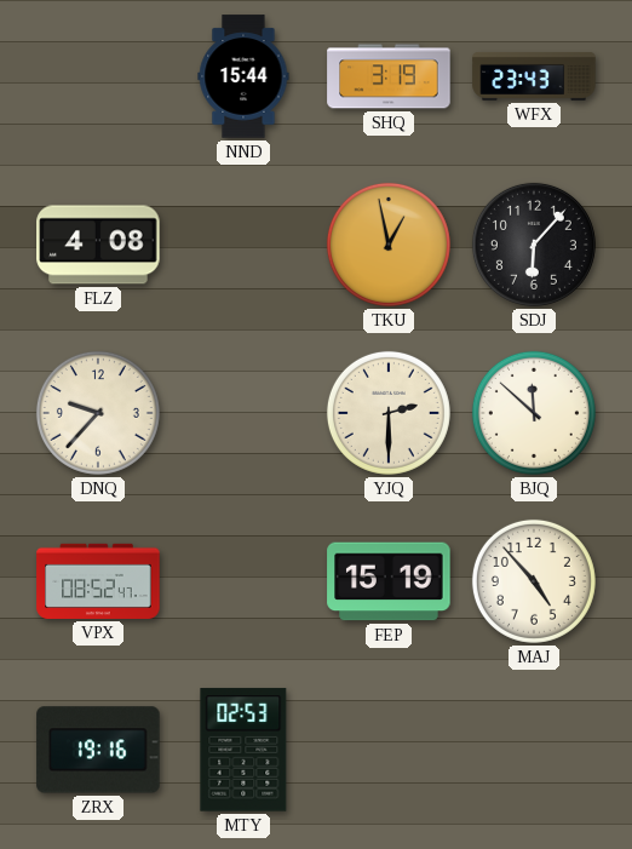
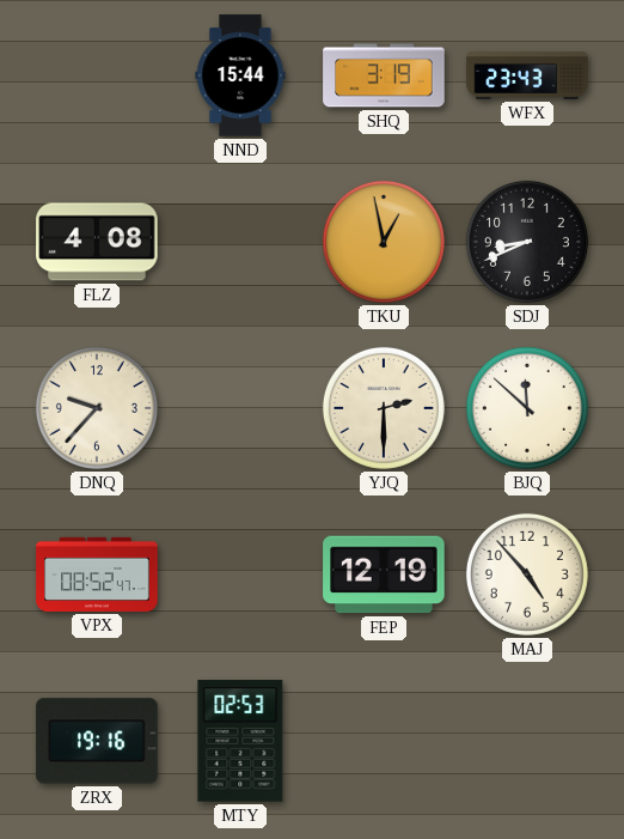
SDJ: 6:07 -> 8:41
FEP: 15:19 -> 12:19
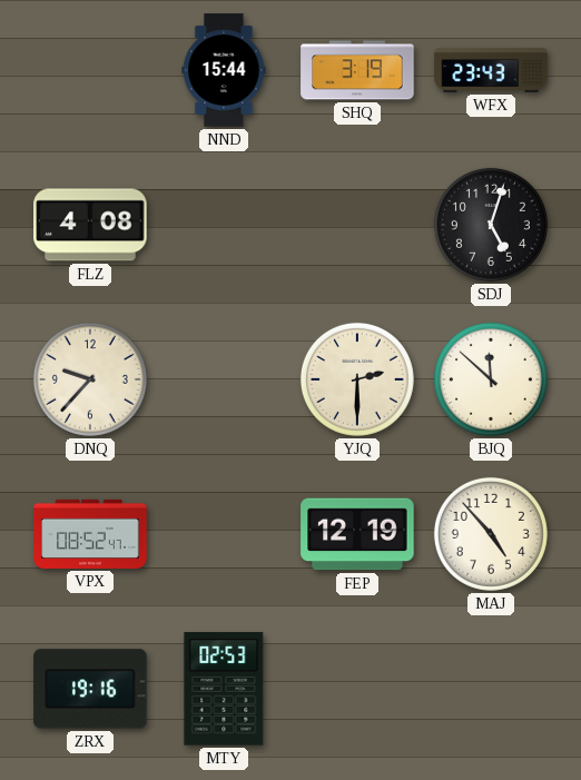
TKU: 12:58 -> none
SDJ: 8:41 -> 5:03
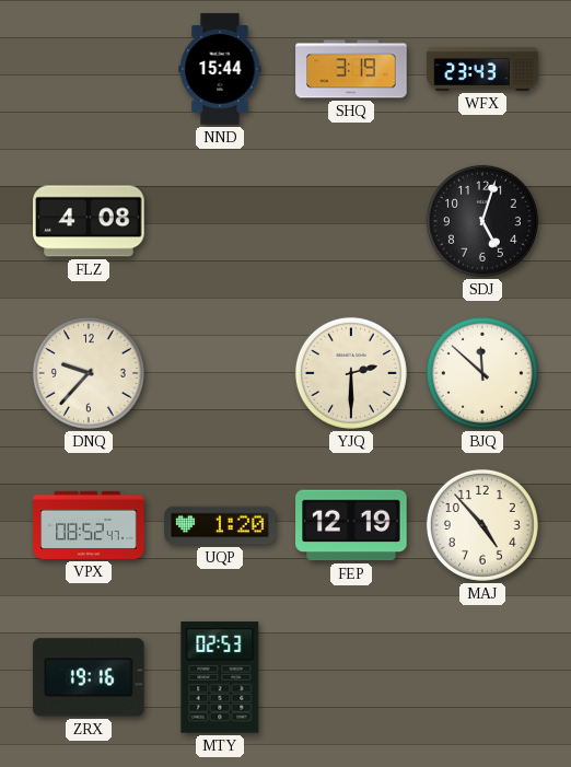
UQP: none -> 1:20
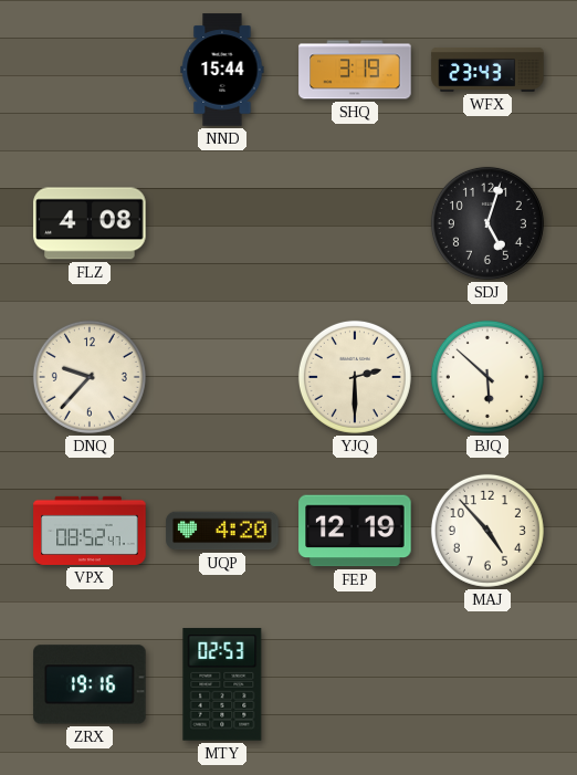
BJQ: 11:52 -> 5:52
UQP: 1:20 -> 4:20
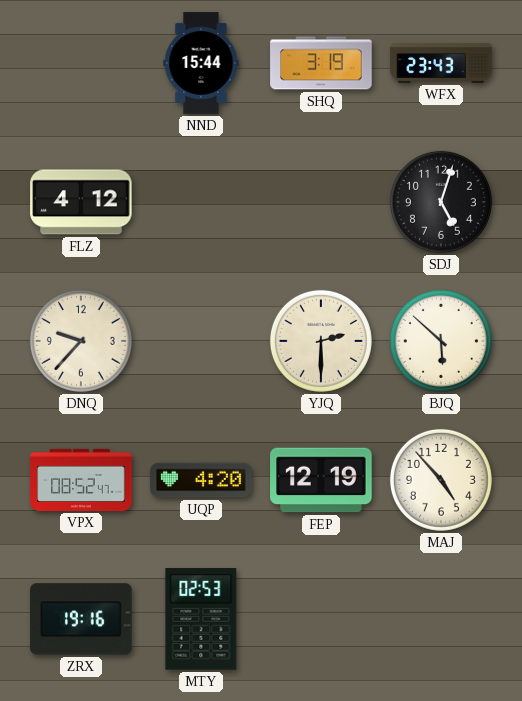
FLZ: 4:08 -> 4:12
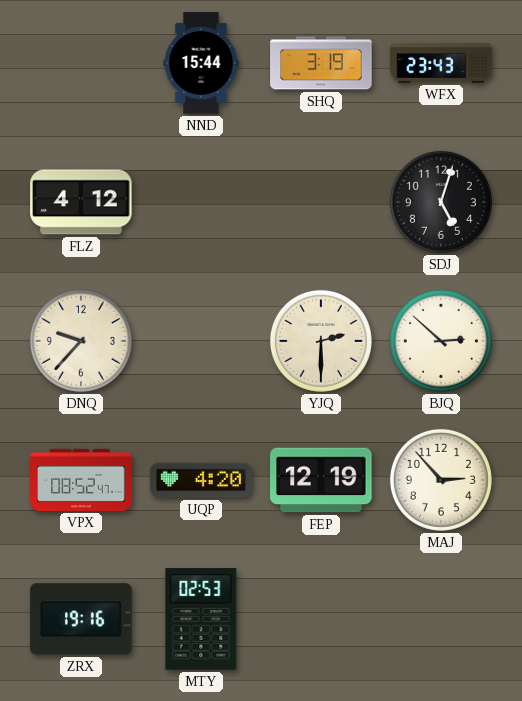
BJQ: 5:52 -> 2:52
MAJ: 4:53 -> 2:53
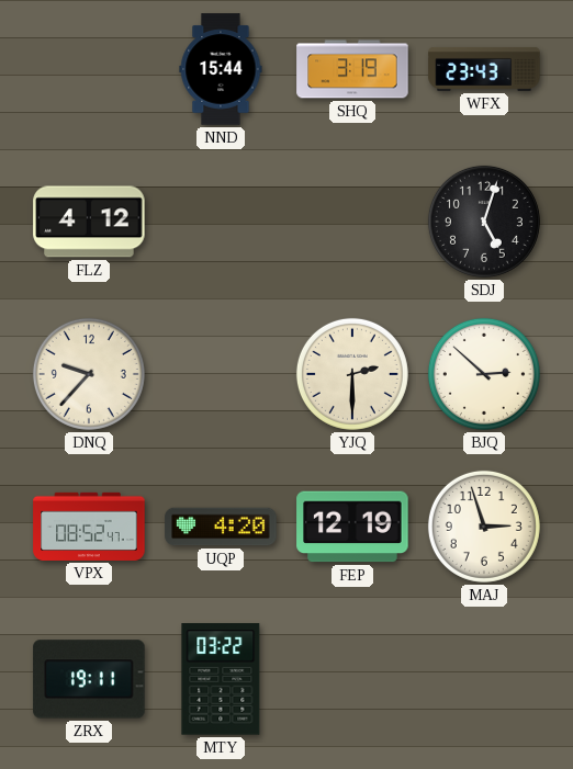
MAJ: 2:53 -> 2:57
ZRX: 19:16 -> 19:11
MTY: 02:53 -> 03:22
